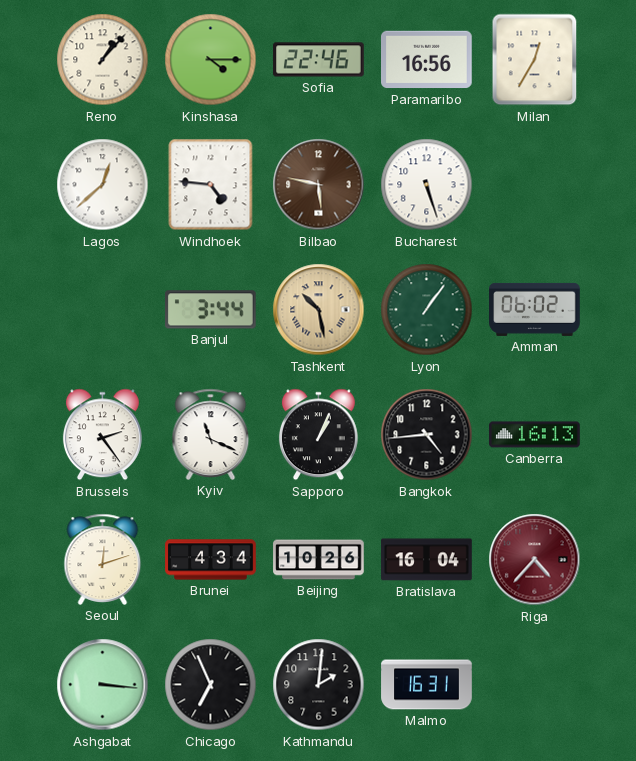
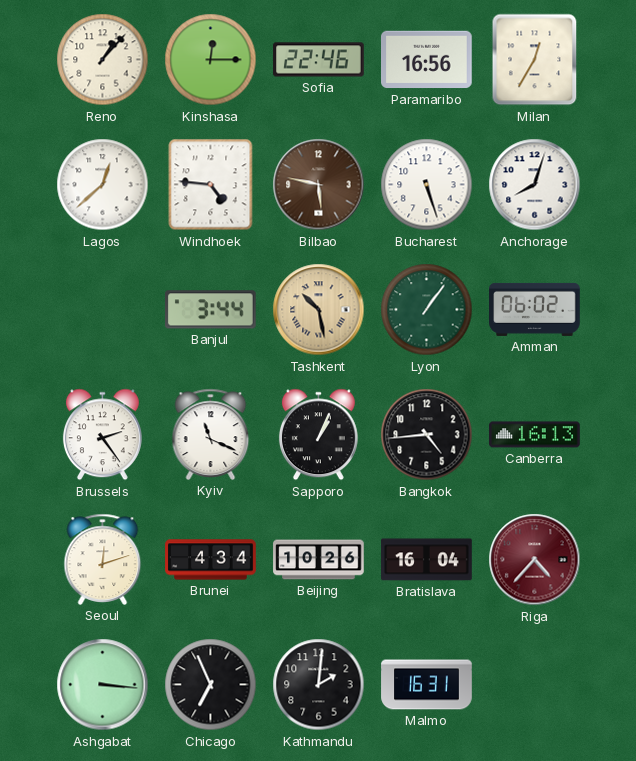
Kinshasa: 4:15 -> 12:15
Anchorage: none -> 8:03
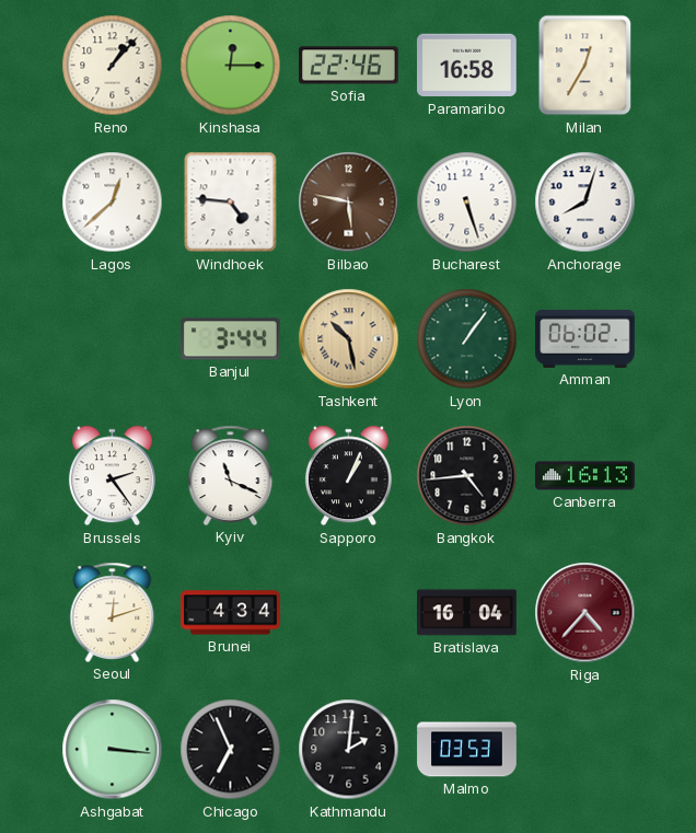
Paramaribo: 16:56 -> 16:58
Beijing: 10:26 -> none
Malmo: 16:31 -> 03:53
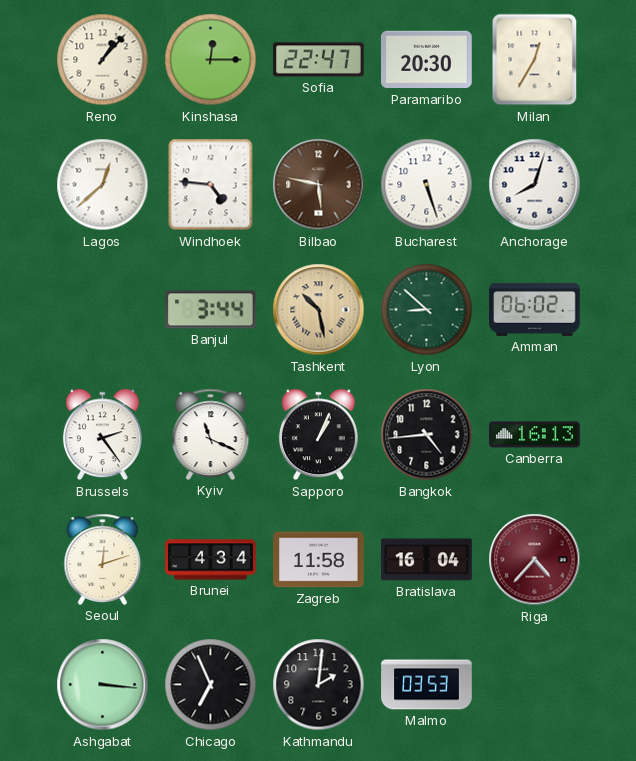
Sofia: 22:46 -> 22:47
Paramaribo: 16:58 -> 20:30
Lyon: 1:06 -> 8:52
Zagreb: none -> 11:58
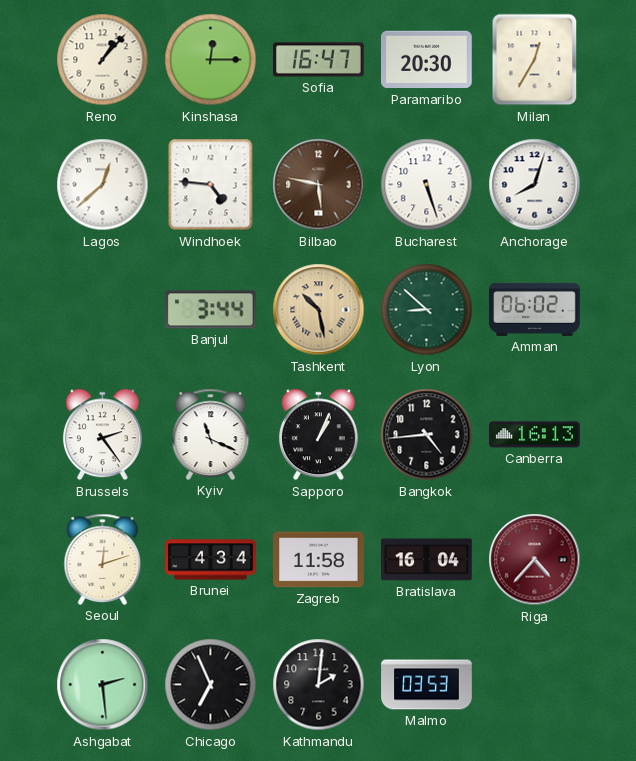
Sofia: 22:47 -> 16:47
Ashgabat: 3:16 -> 2:29
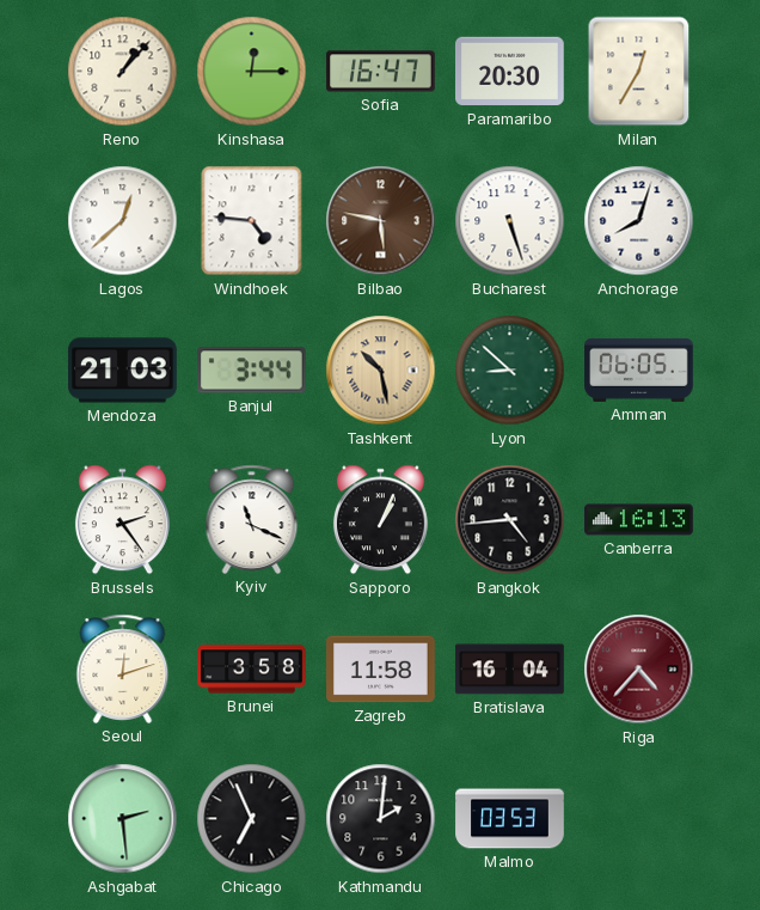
Mendoza: none -> 21:03
Amman: 06:02 -> 06:05
Brunei: 4:34 -> 3:58
